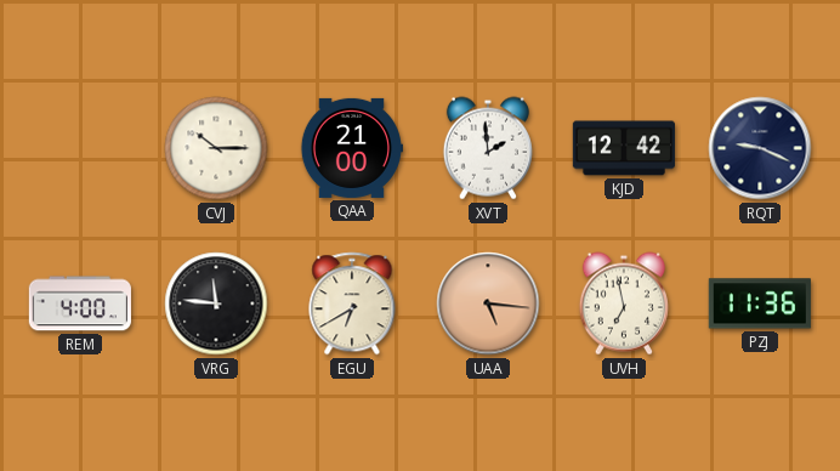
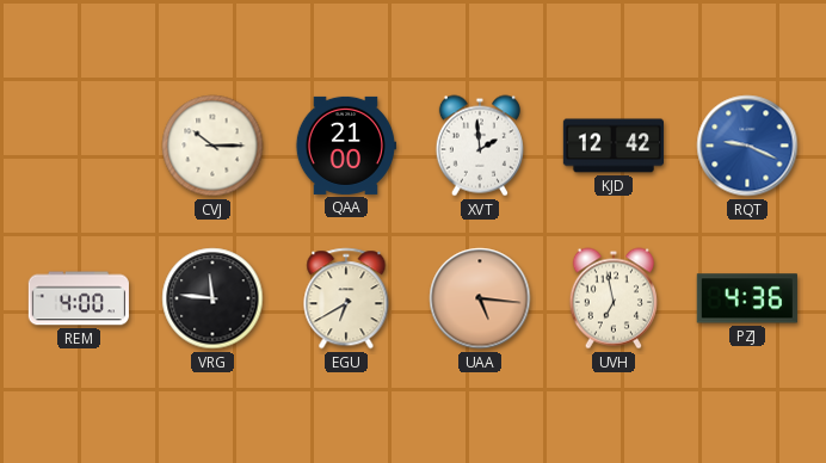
RQT dial: navy -> blue
PZJ: 11:36 -> 4:36
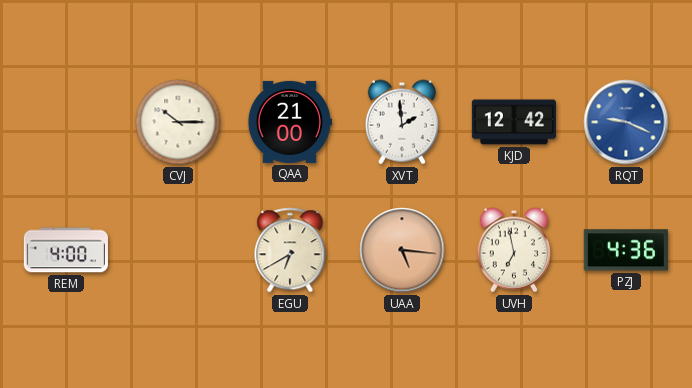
VRG: 11:46 -> none
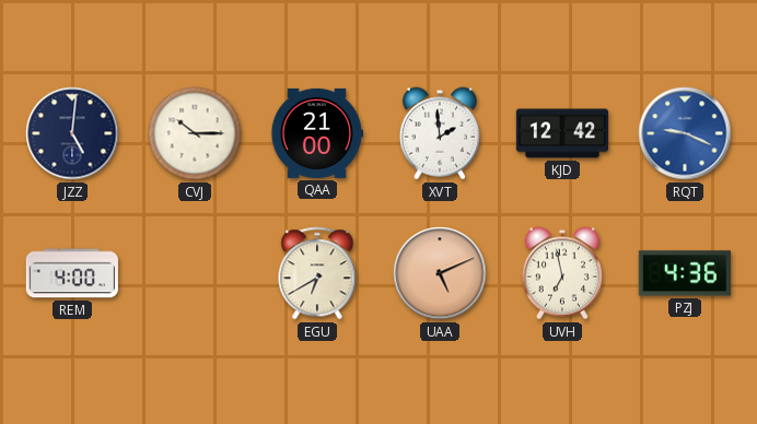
JZZ: none -> 5:01
UAA: 5:16 -> 5:11
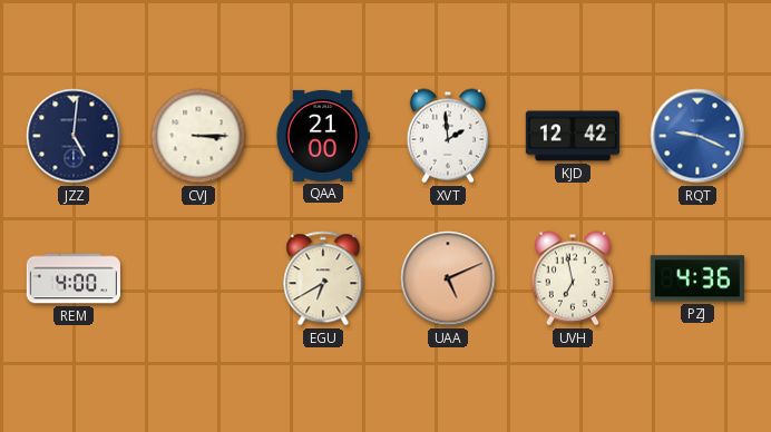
CVJ: 10:15 -> 3:15
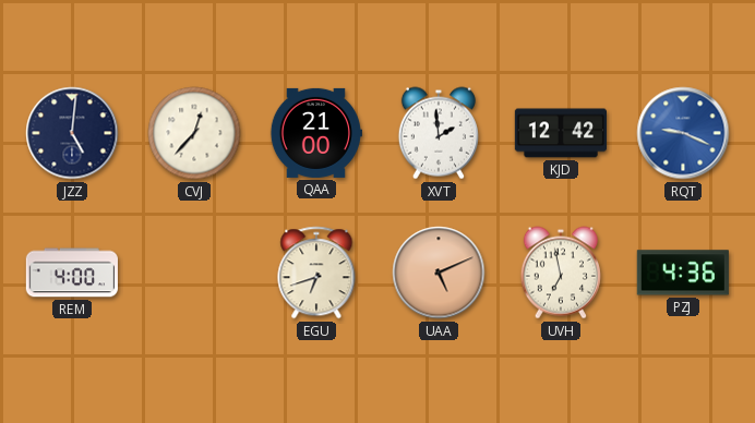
CVJ: 3:15 -> 12:37
EGU: 6:40 -> 6:42
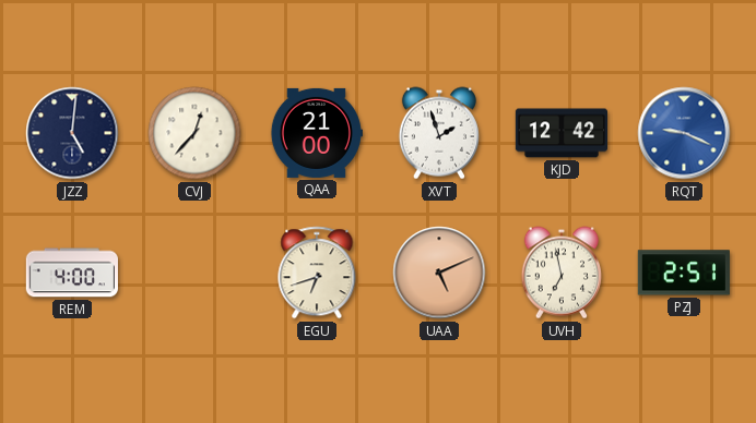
XVT: 1:59 -> 1:57
PZJ: 4:36 -> 2:51
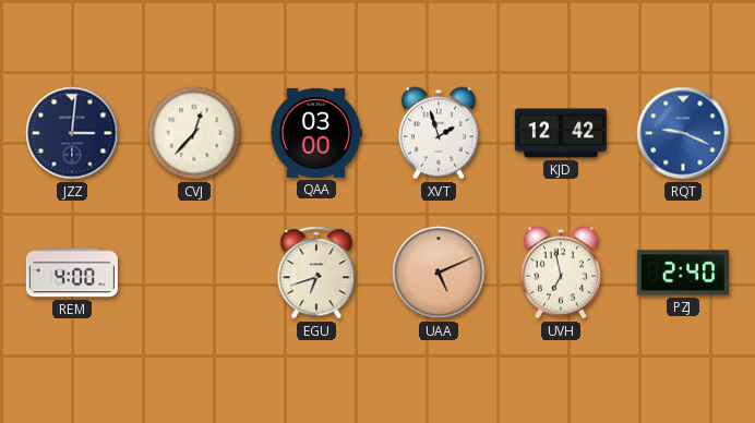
JZZ: 5:01 -> 3:01
QAA: 21:00 -> 03:00
PZJ: 2:51 -> 2:40
